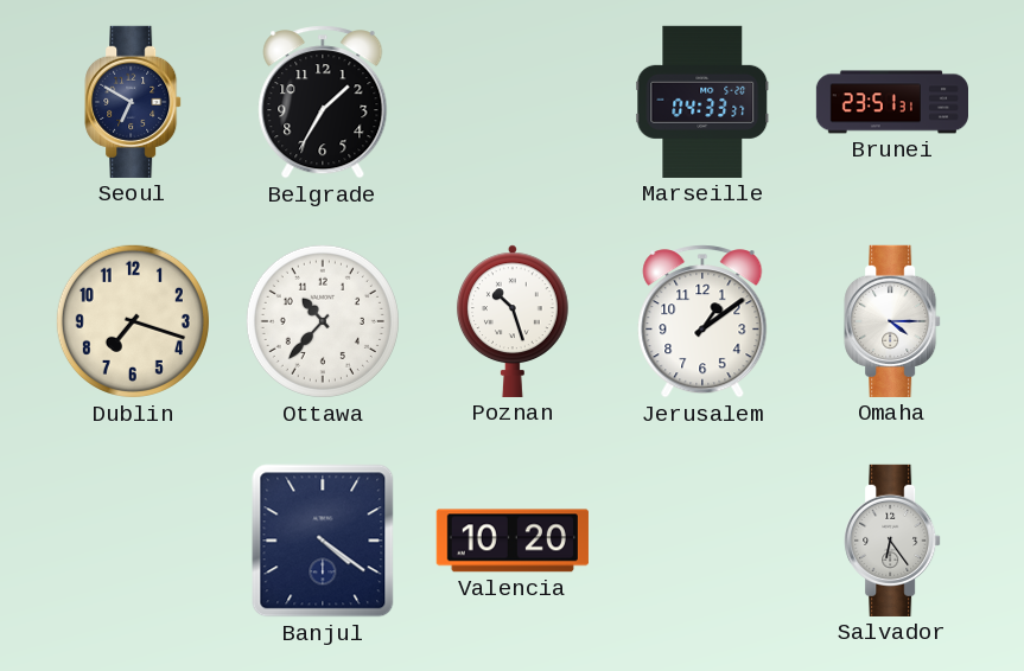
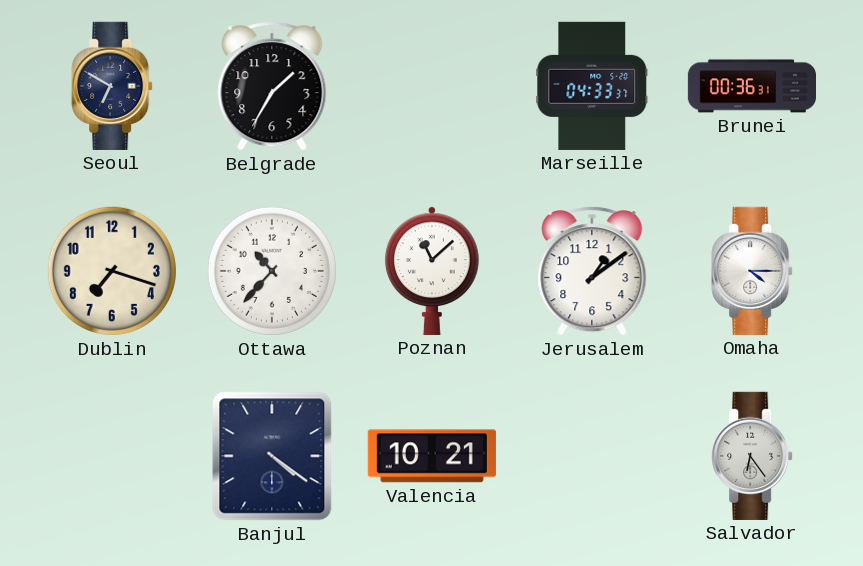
Brunei: 23:51 -> 00:36
Poznan: 10:27 -> 11:08
Valencia: 10:20 -> 10:21
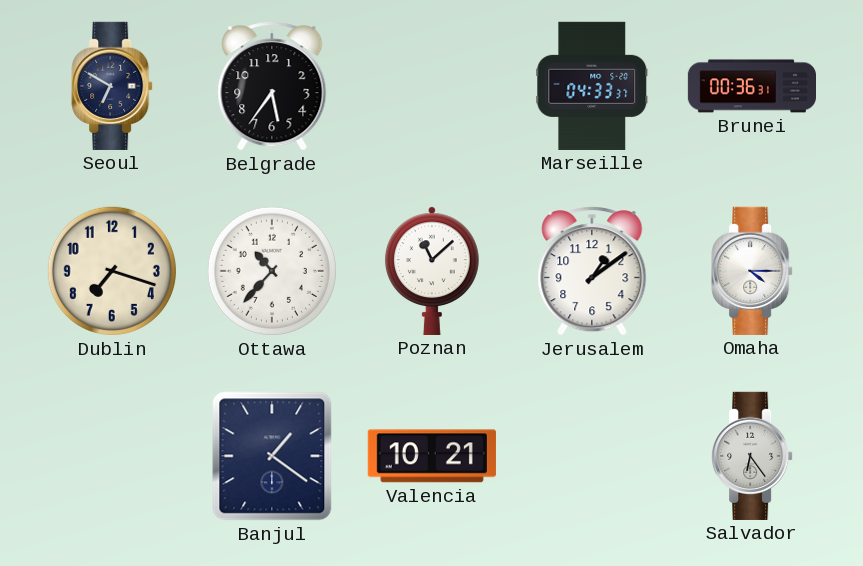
Belgrade: 1:35 -> 5:36
Banjul: 4:21 -> 1:21
